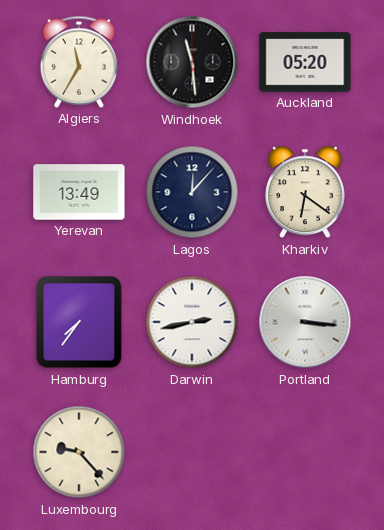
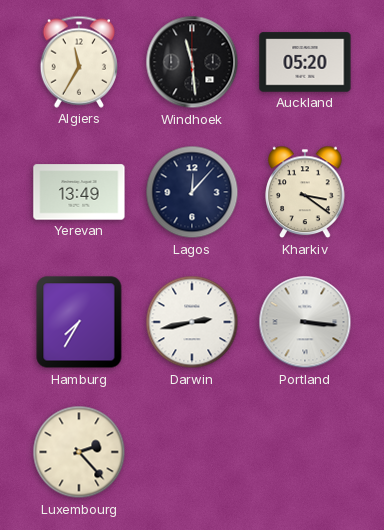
Kharkiv: 6:21 -> 3:21
Hamburg: 7:36 -> 7:35
Luxembourg: 9:23 -> 2:23
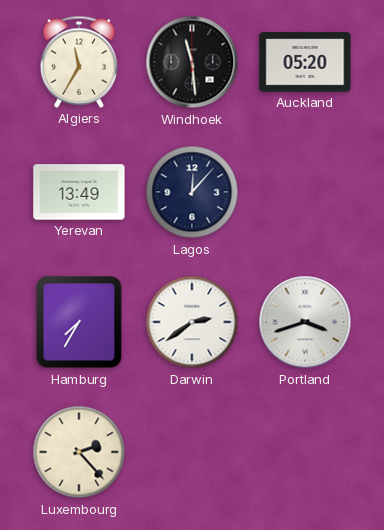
Kharkiv: 3:21 -> none
Darwin: 2:43 -> 2:39
Portland: 3:16 -> 3:42
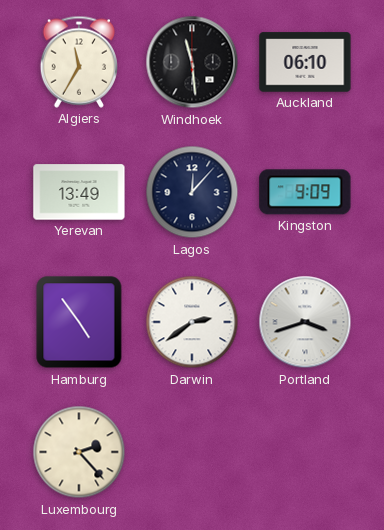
Auckland: 05:20 -> 06:10
Kingston: none -> 9:09
Hamburg: 7:35 -> 4:54
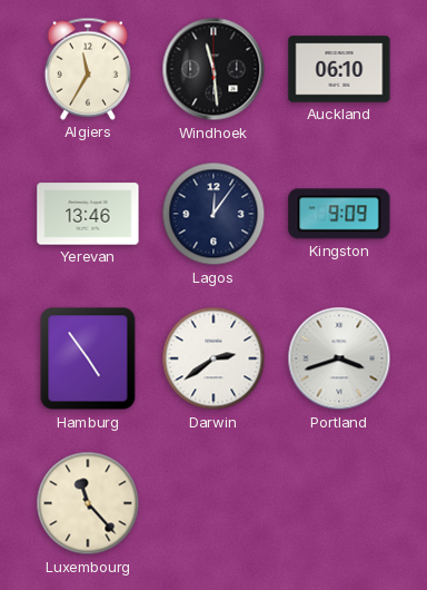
Yerevan: 13:49 -> 13:46
Lagos: 12:07 -> 12:06
Luxembourg: 2:23 -> 11:23
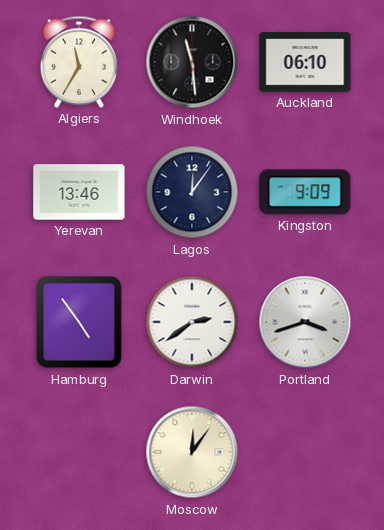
Luxembourg: 11:23 -> none
Moscow: none -> 12:06
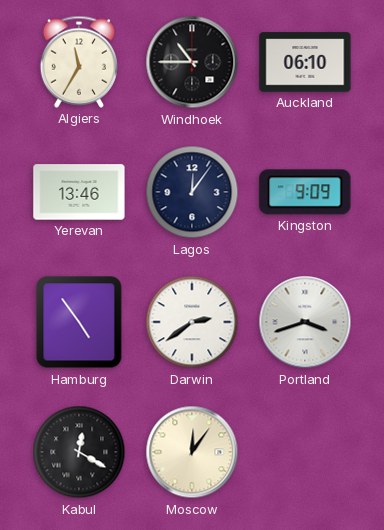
Windhoek: 11:29 -> 10:45
Kabul: none -> 12:20
